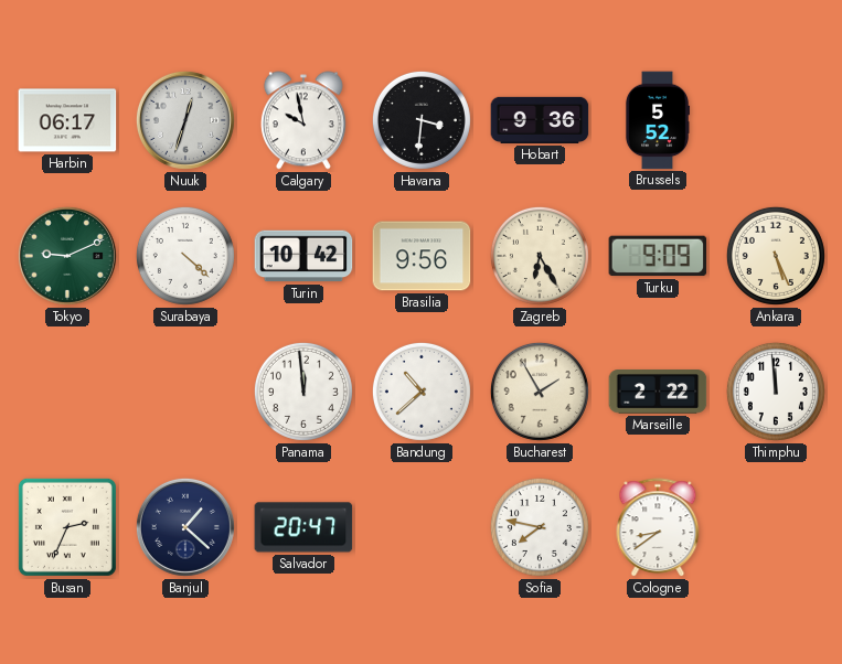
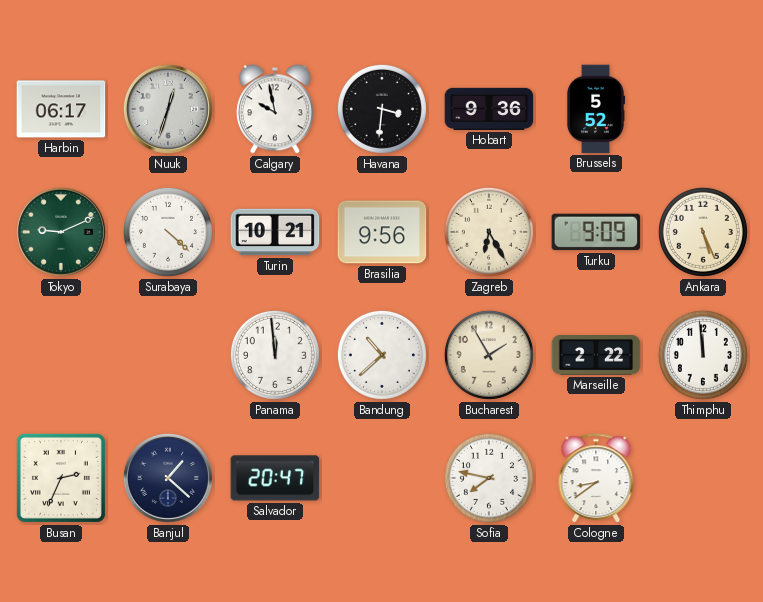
Turin: 10:42 -> 10:21
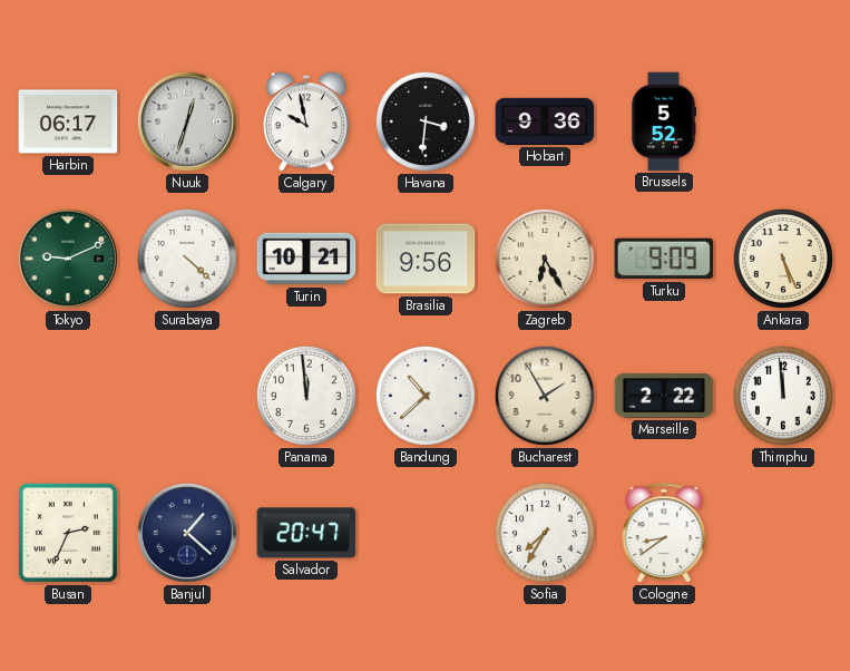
Sofia: 7:47 -> 7:35
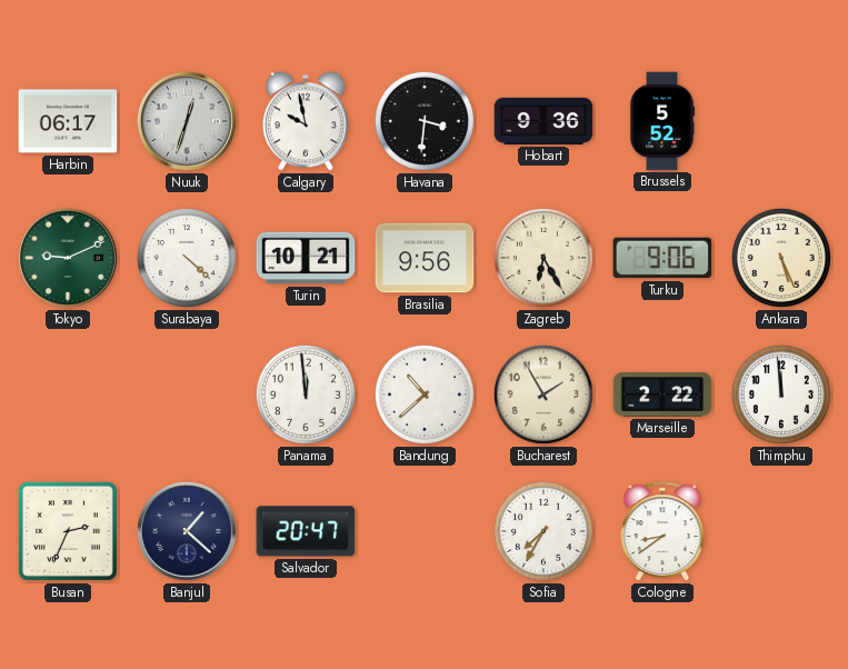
Turku: 9:09 -> 9:06
